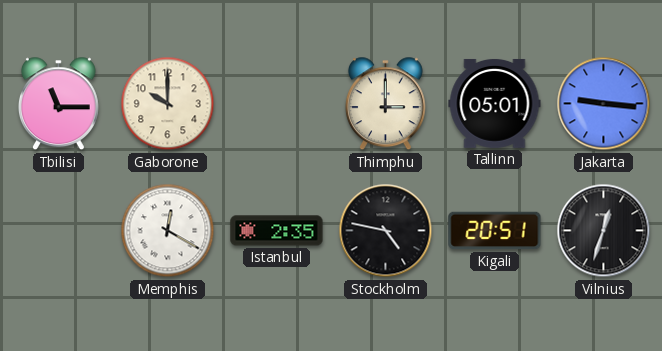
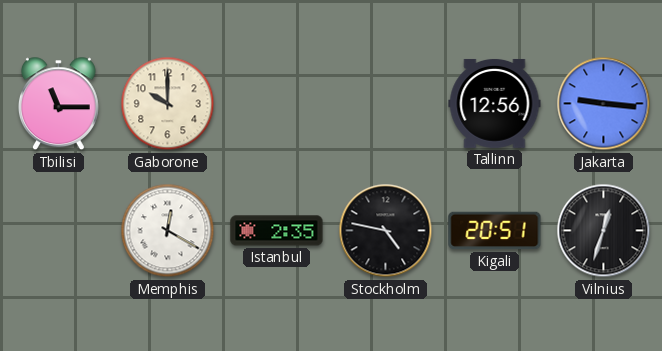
Thimphu: 3:00 -> none
Tallinn: 05:01 -> 12:56
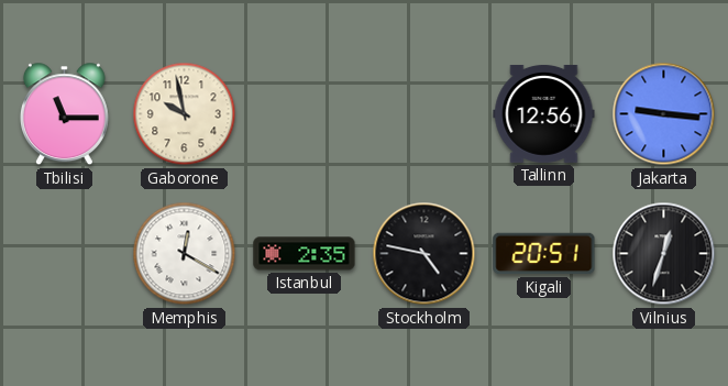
Gaborone: 10:00 -> 9:58
